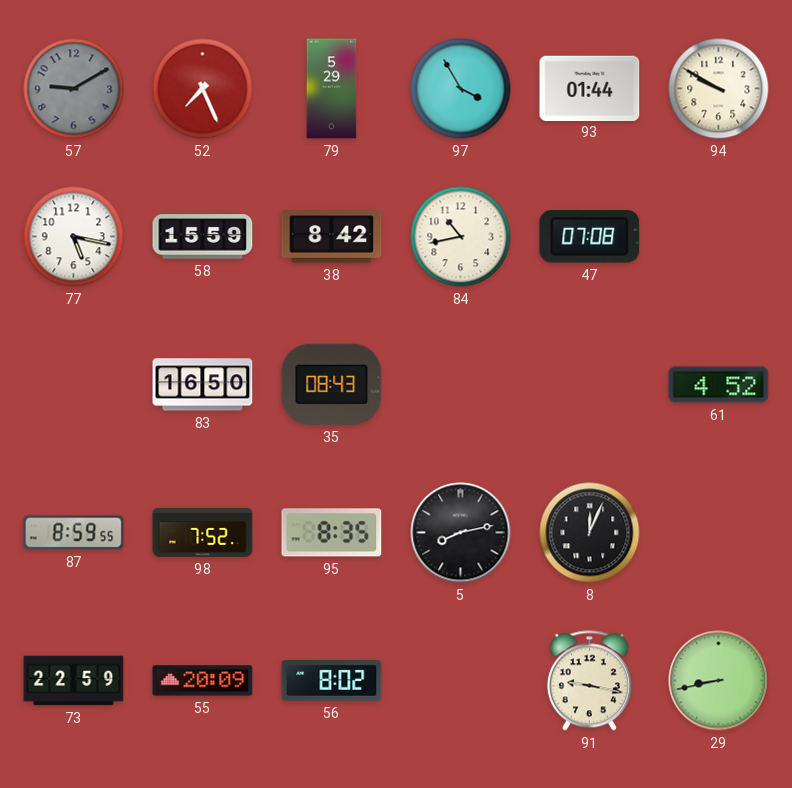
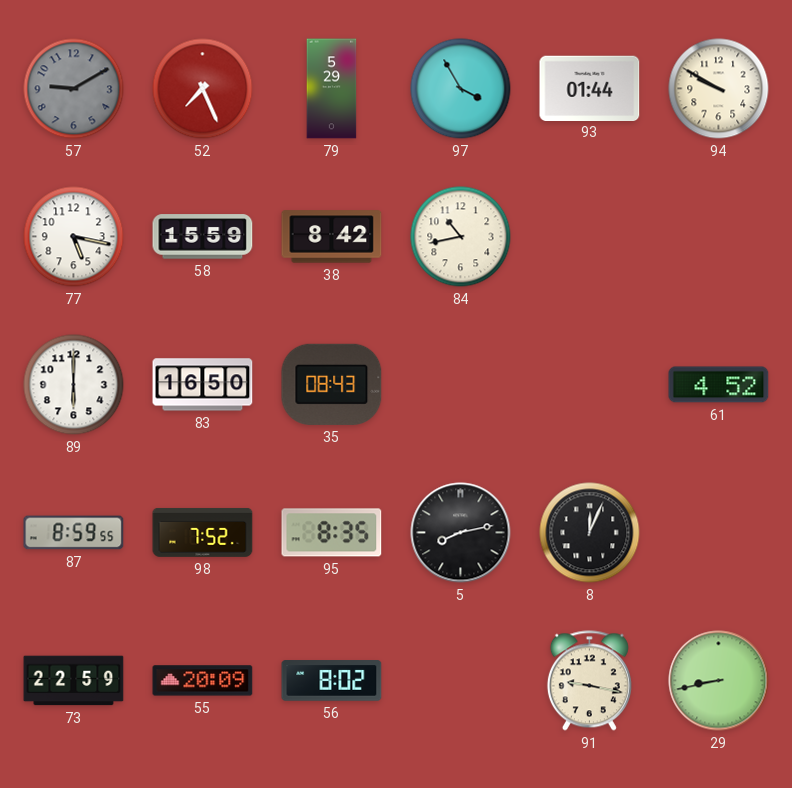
47: 07:08 -> none
89: none -> 6:00
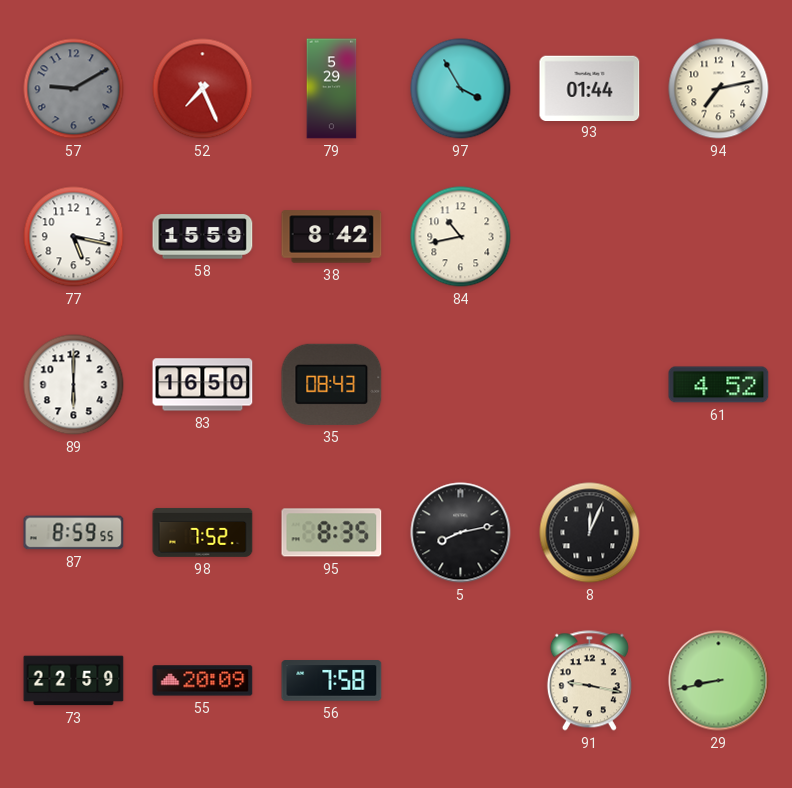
94: 9:50 -> 7:13
56: 8:02 -> 7:58
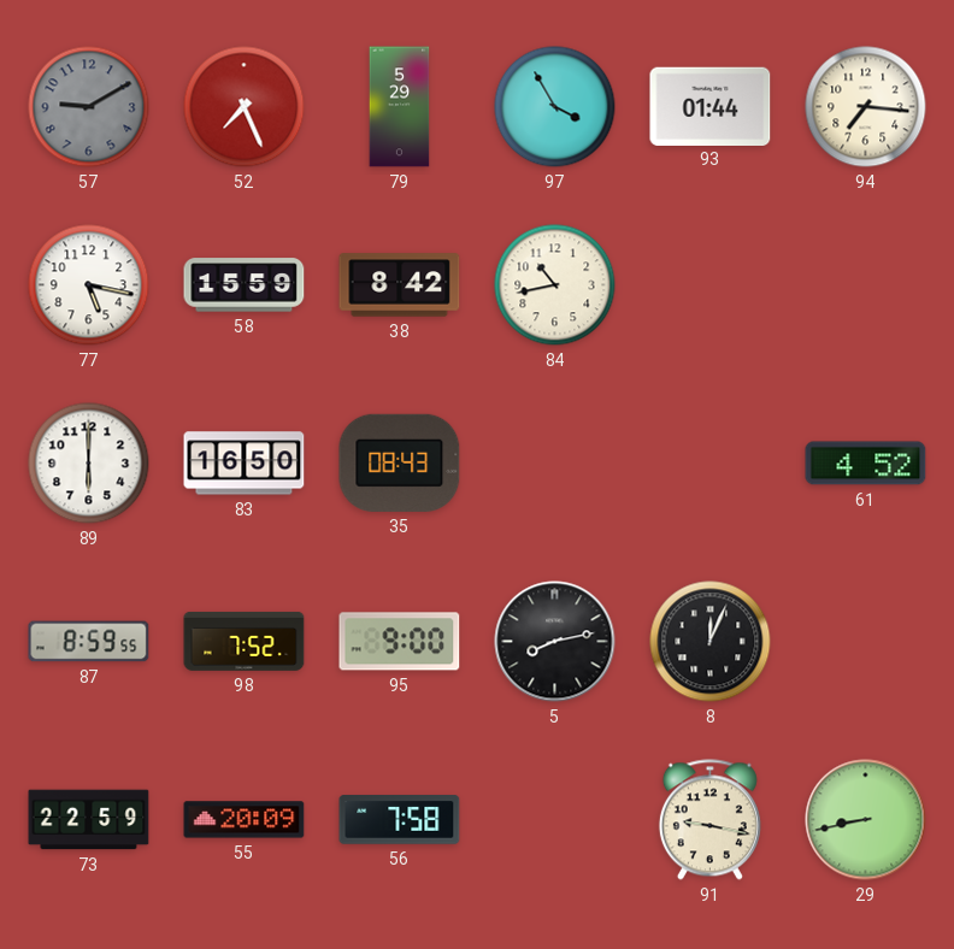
94: 7:13 -> 7:16
95: 8:35 -> 9:00
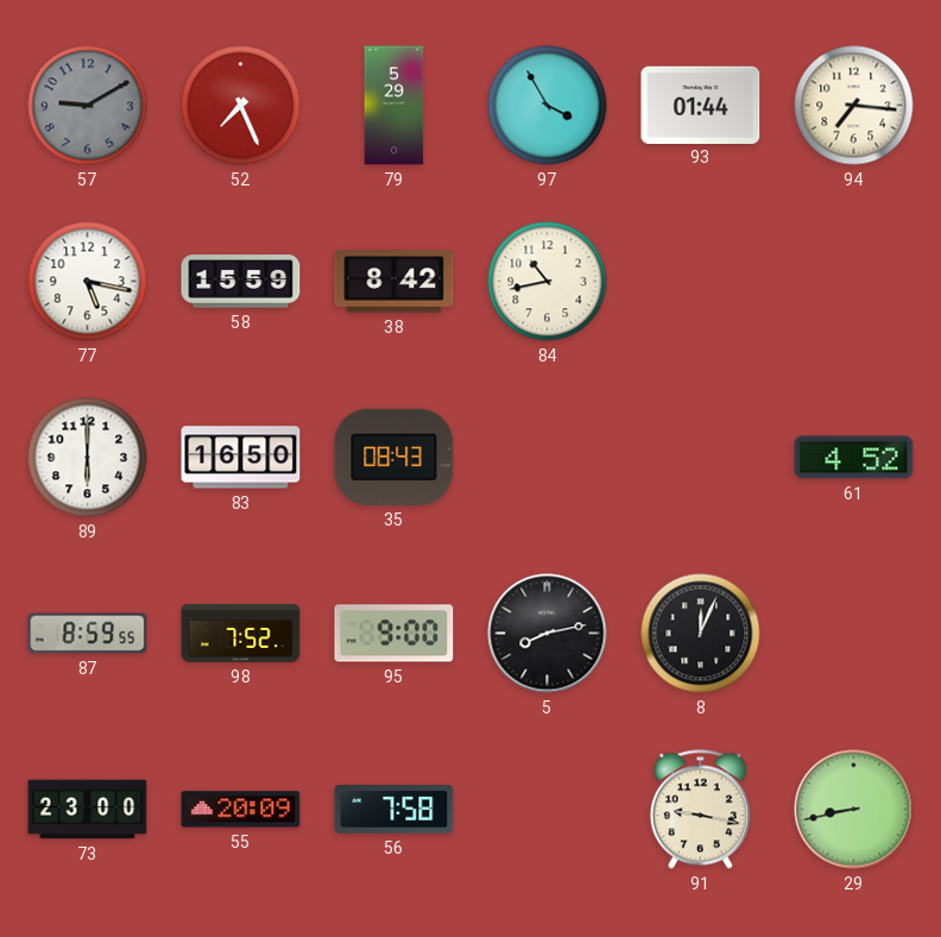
73: 22:59 -> 23:00
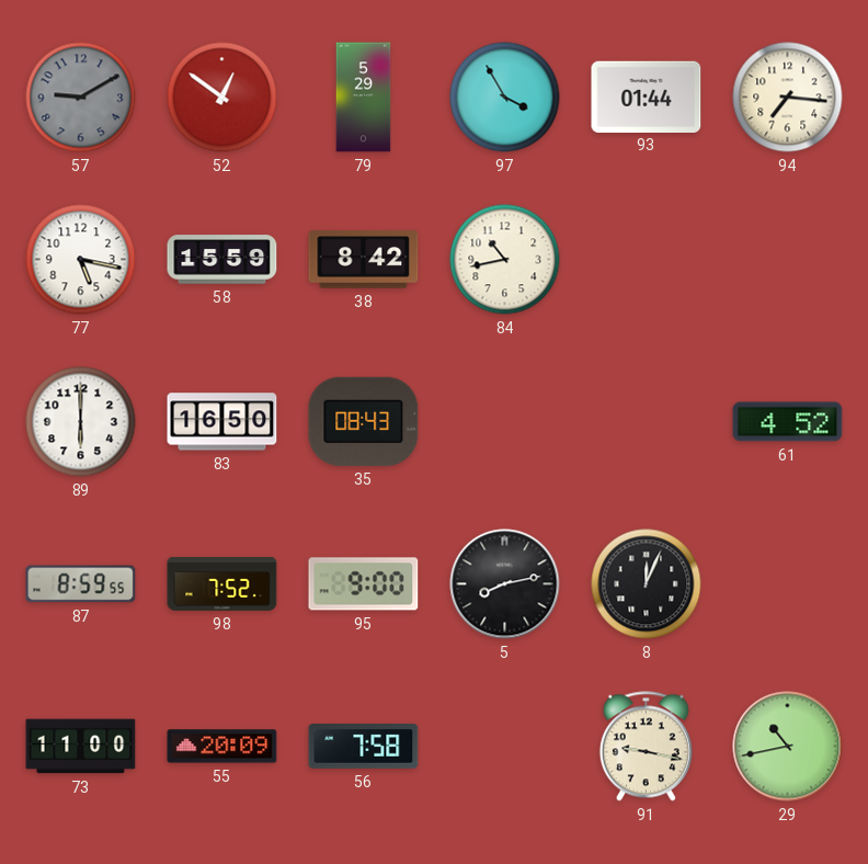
52: 7:26 -> 12:51
73: 23:00 -> 11:00
29: 8:43 -> 10:43
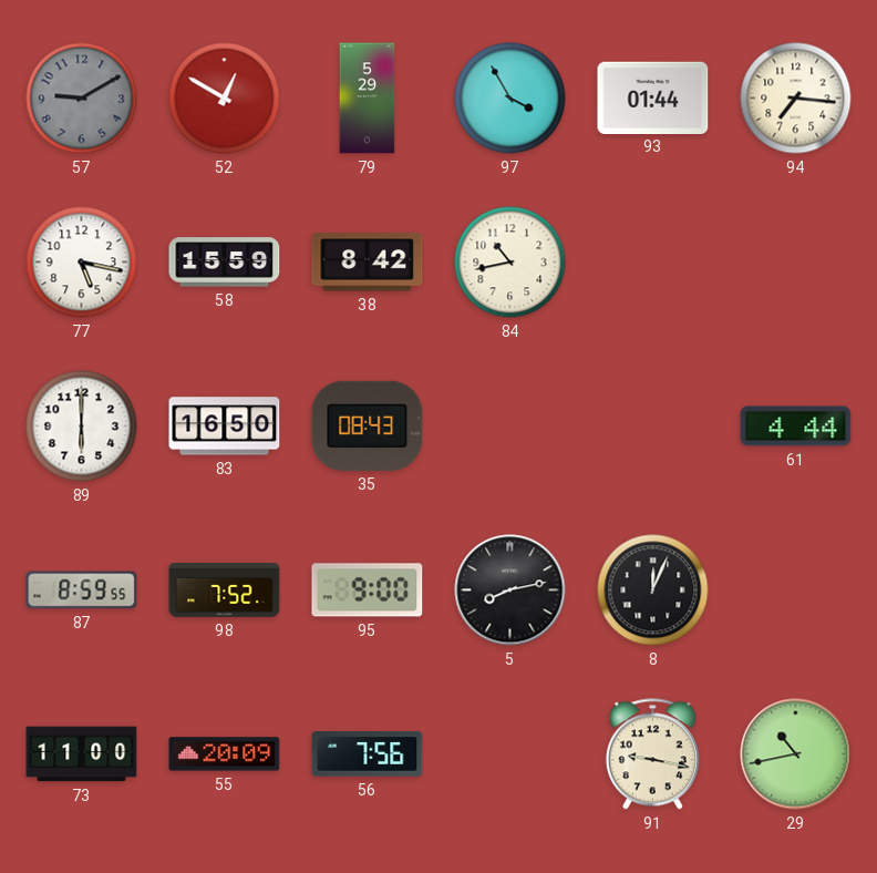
52: 12:51 -> 12:50
61: 4:52 -> 4:44
56: 7:58 -> 7:56
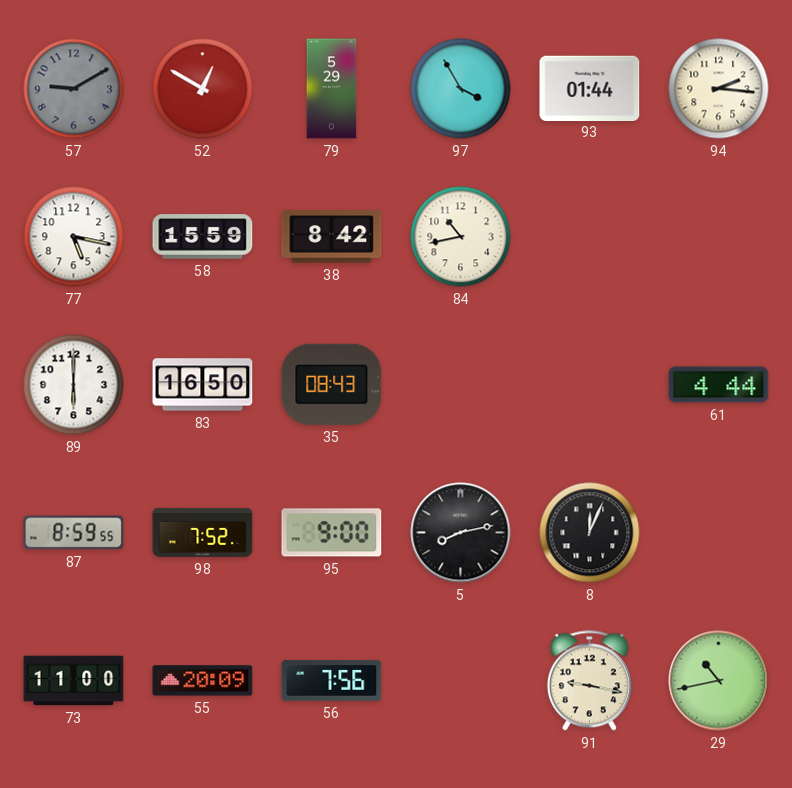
94: 7:16 -> 2:16
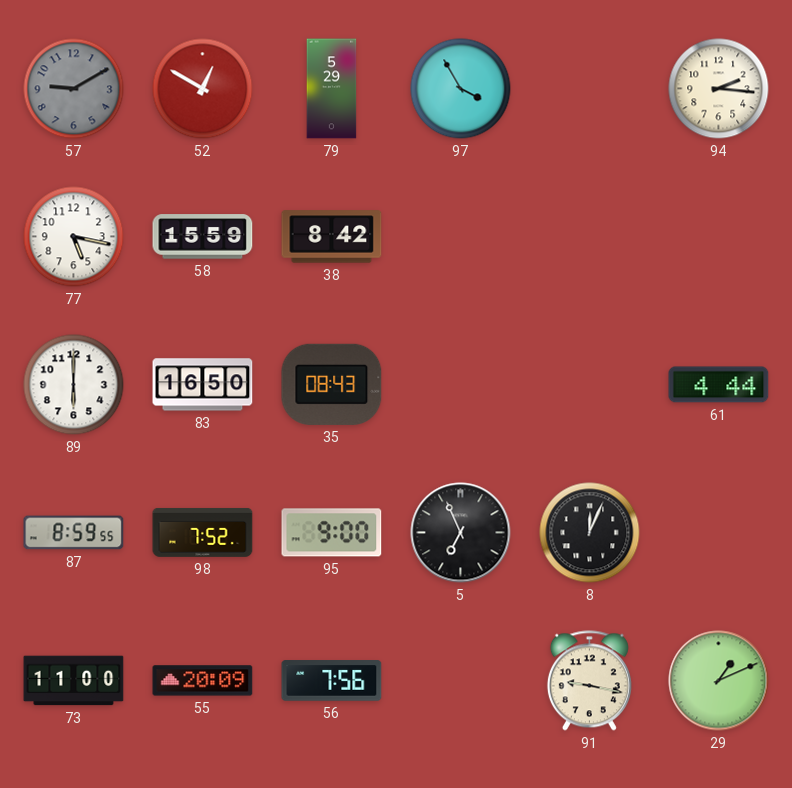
93: 01:44 -> none
84: 10:43 -> none
5: 8:13 -> 6:56
29: 10:43 -> 1:11
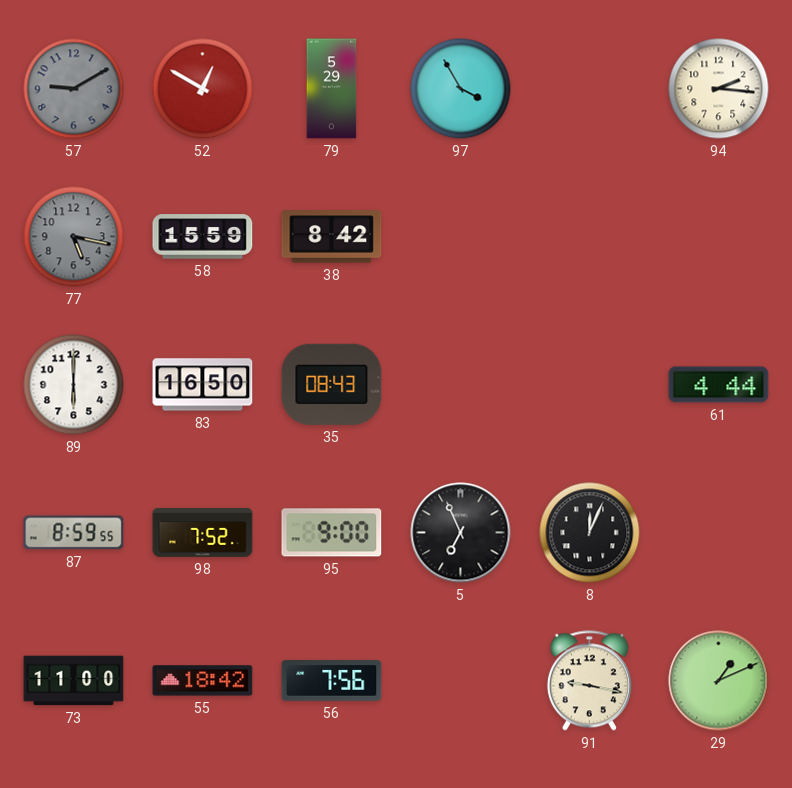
77 dial: white -> grey
55: 20:09 -> 18:42
